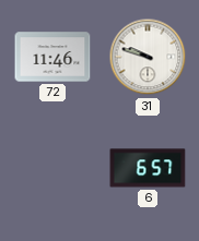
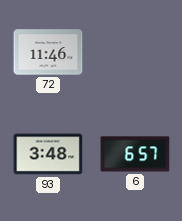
31: 9:48 -> none
93: none -> 3:48
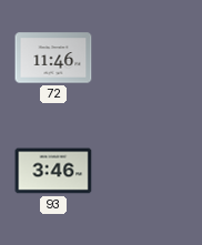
93: 3:48 -> 3:46
6: 6:57 -> none
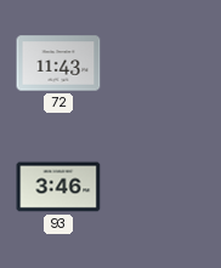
72: 11:46 -> 11:43
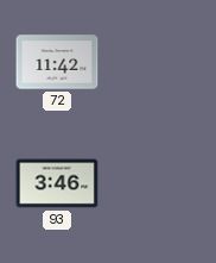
72: 11:43 -> 11:42
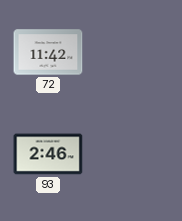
93: 3:46 -> 2:46
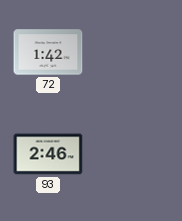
72: 11:42 -> 1:42
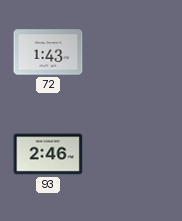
72: 1:42 -> 1:43
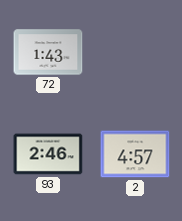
2: none -> 4:57
